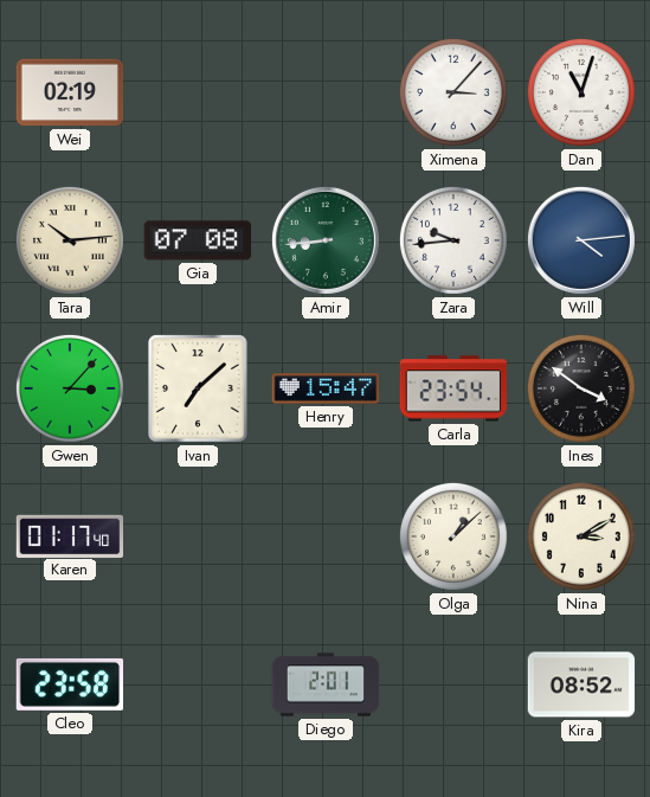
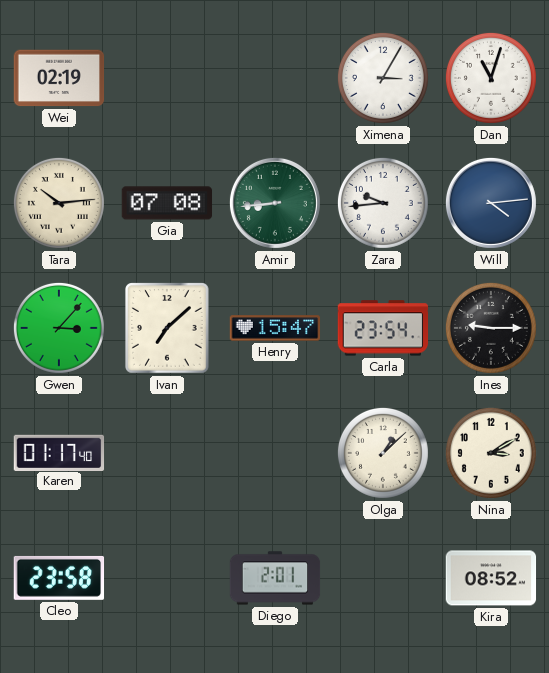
Ximena: 3:07 -> 3:05
Ines: 3:51 -> 9:15
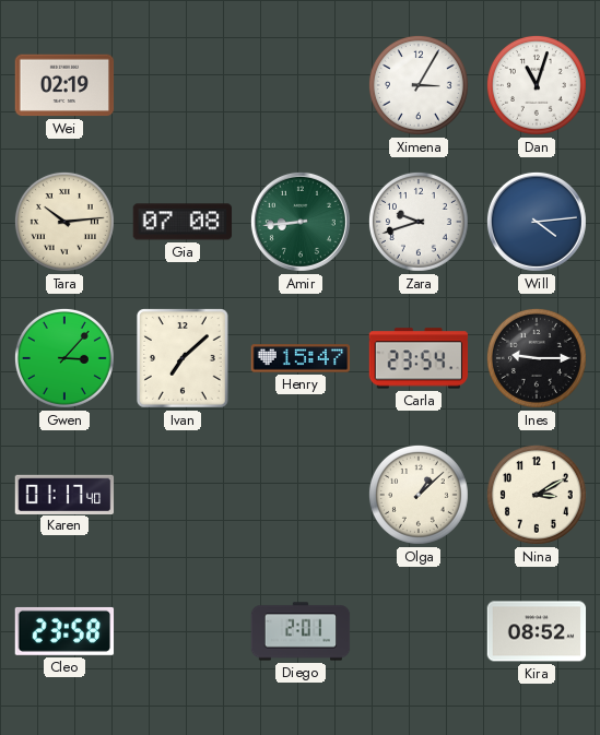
Zara: 9:44 -> 9:42
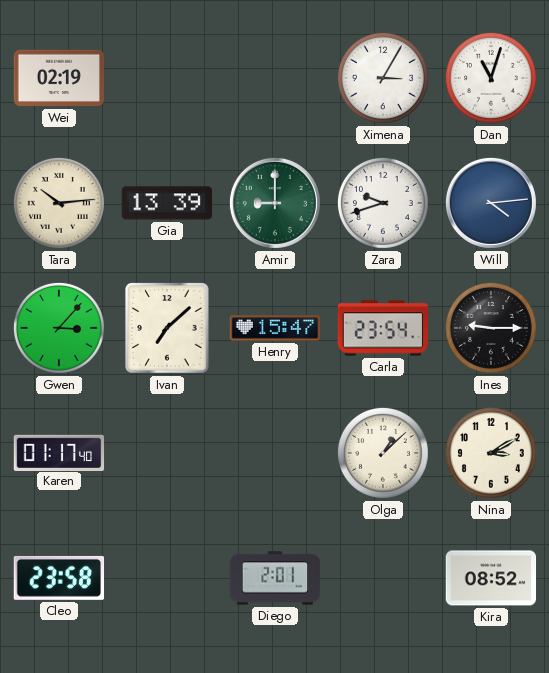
Gia: 07:08 -> 13:39
Amir: 8:44 -> 9:00
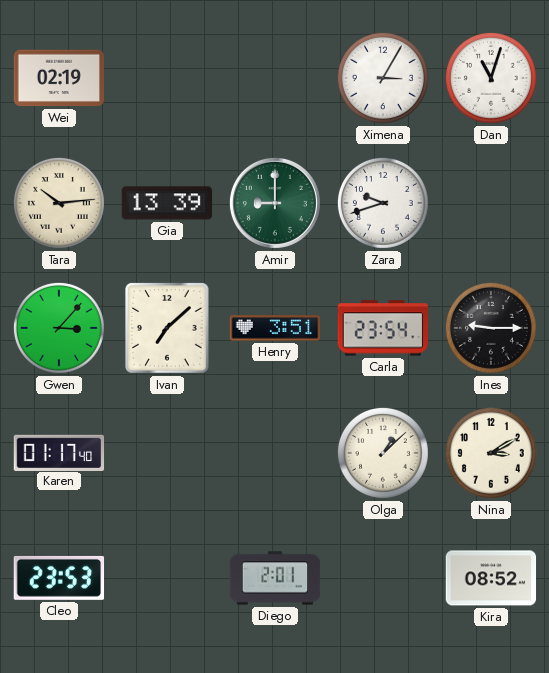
Will: 4:14 -> none
Henry: 15:47 -> 3:51
Cleo: 23:58 -> 23:53
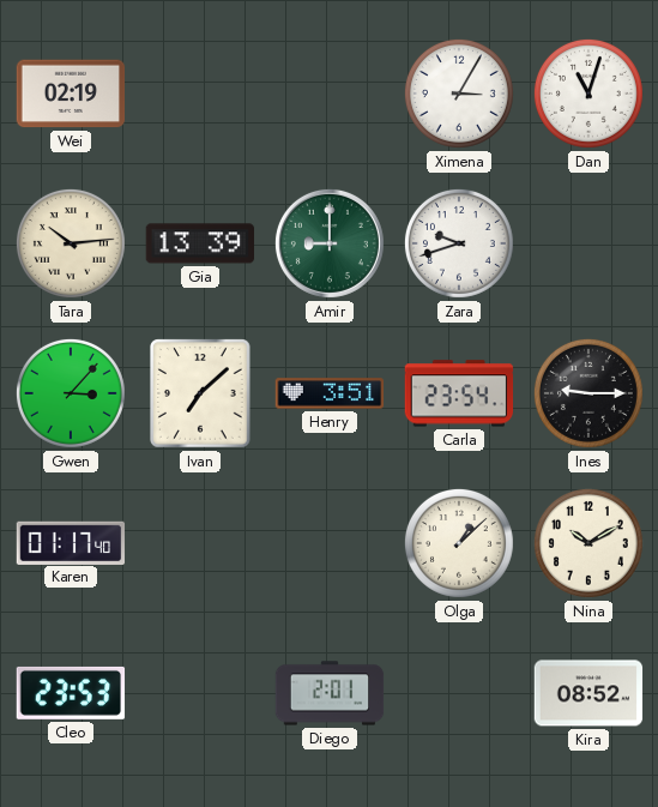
Nina: 3:10 -> 10:10
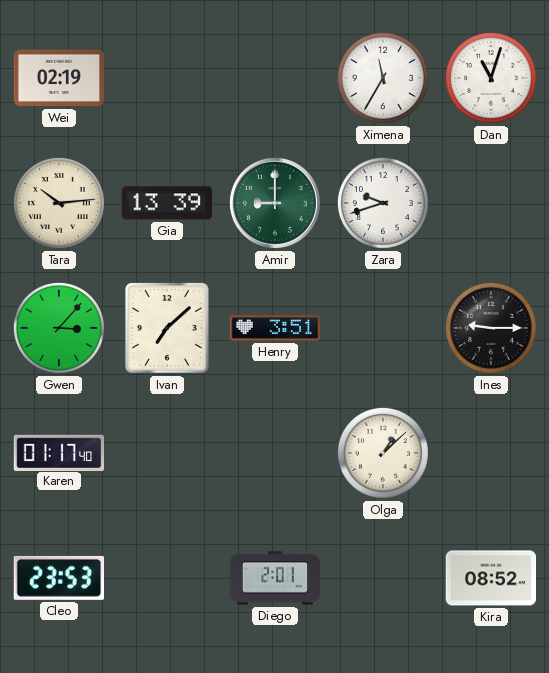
Ximena: 3:05 -> 11:35
Carla: 23:54 -> none
Nina: 10:10 -> none
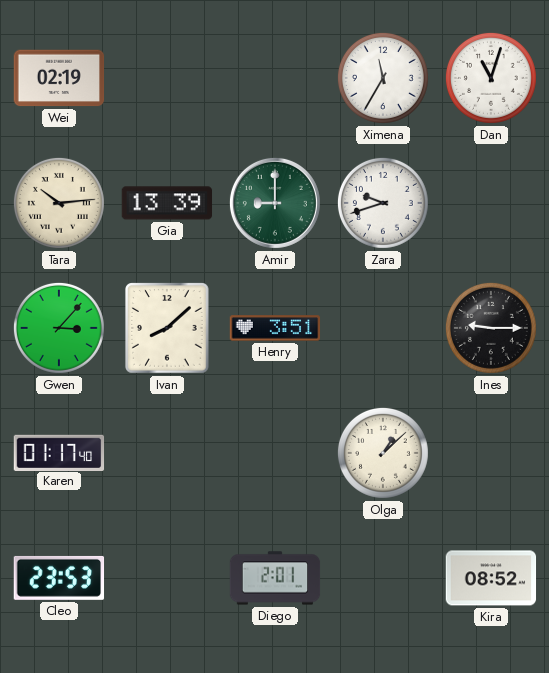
Ivan: 7:08 -> 8:08
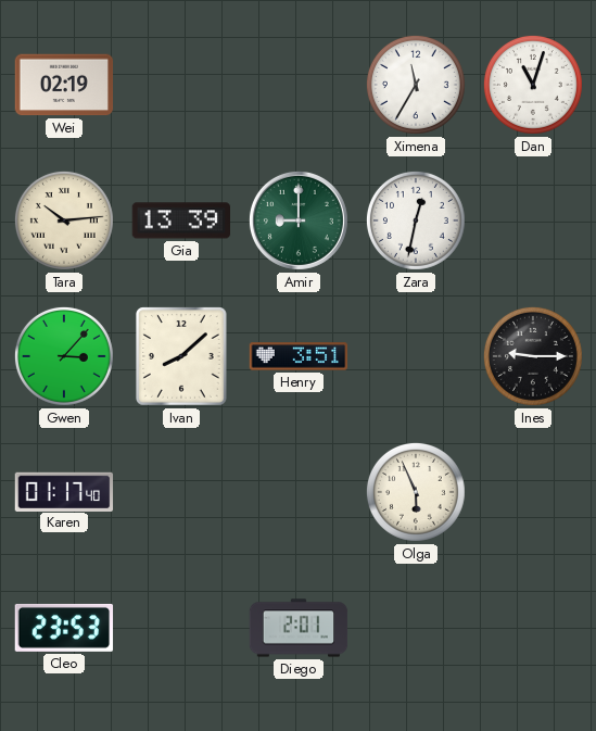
Zara: 9:42 -> 12:32
Olga: 1:08 -> 5:56
Kira: 08:52 -> none
